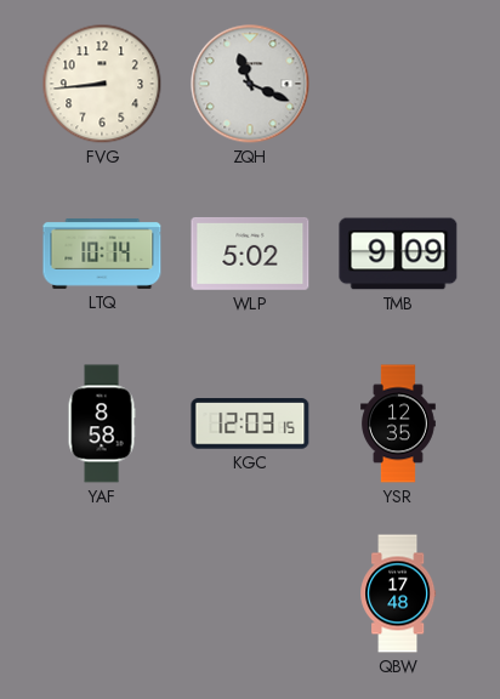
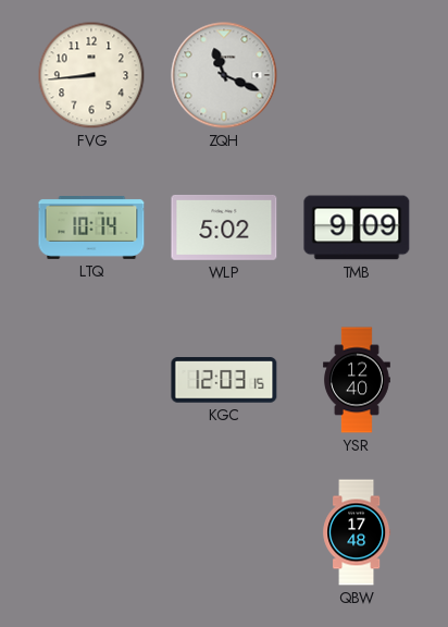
YAF: 8:58 -> none
YSR: 12:35 -> 12:40
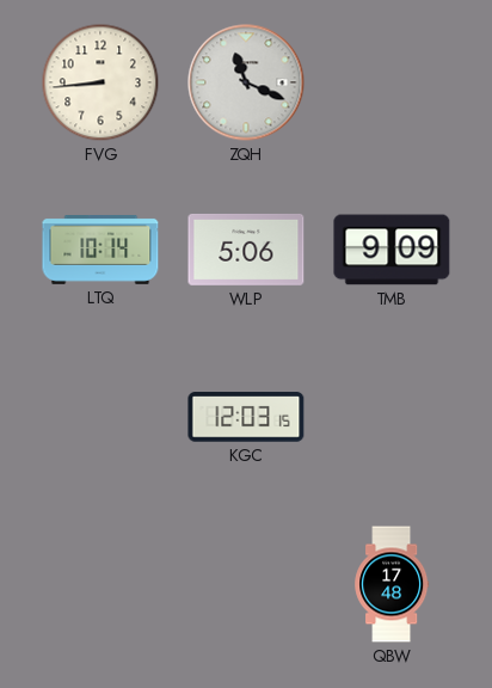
WLP: 5:02 -> 5:06
YSR: 12:40 -> none
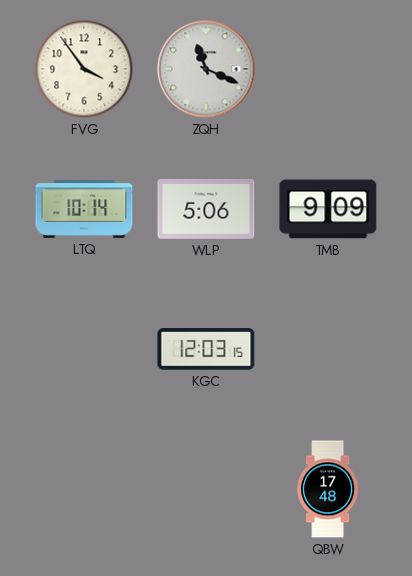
FVG: 8:44 -> 3:54
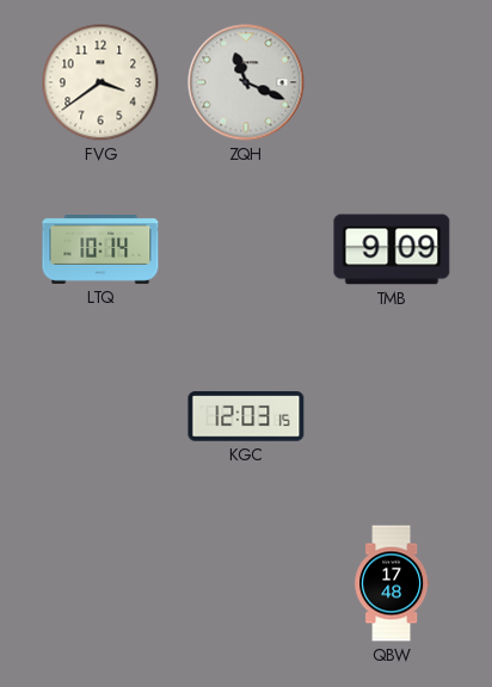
FVG: 3:54 -> 3:39
WLP: 5:06 -> none
